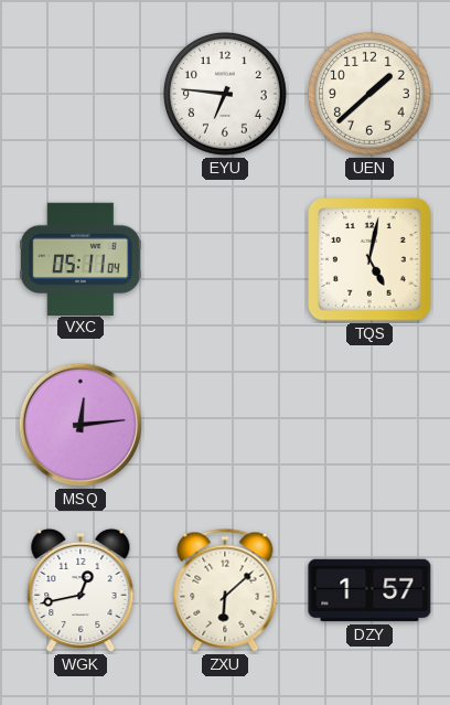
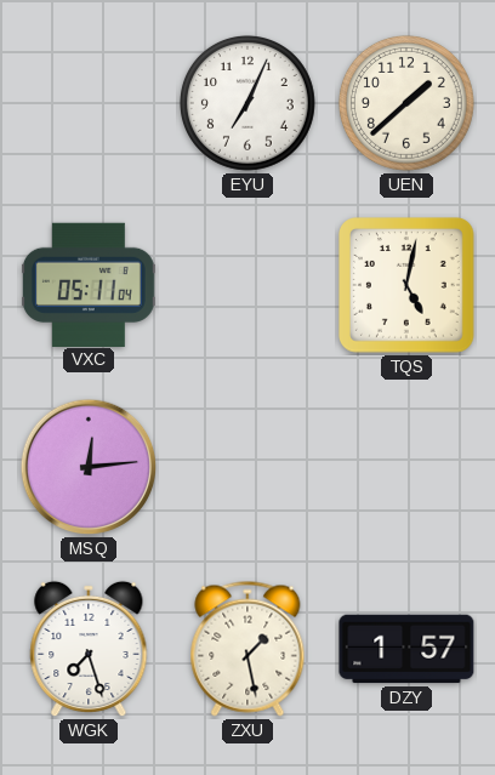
EYU: 6:46 -> 7:04
WGK: 12:43 -> 7:27
ZXU: 6:08 -> 1:28
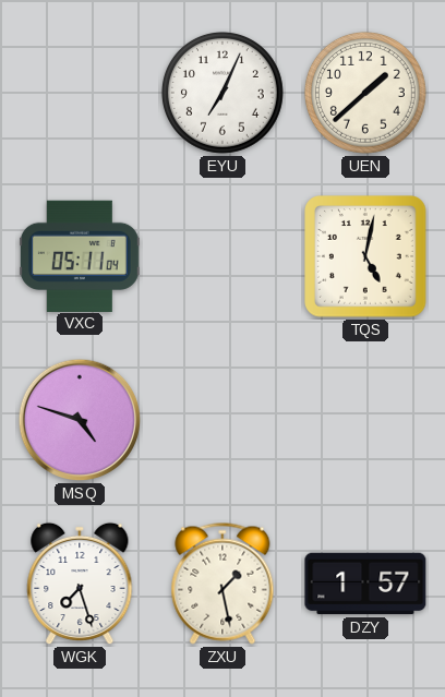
MSQ: 12:14 -> 4:48
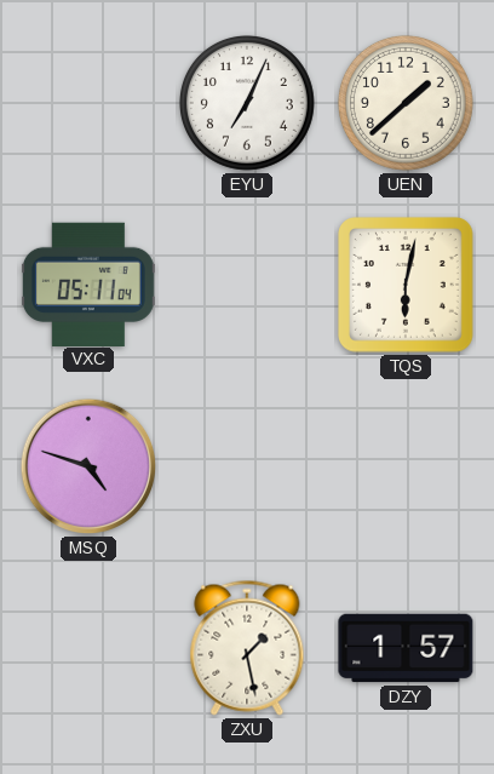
TQS: 5:02 -> 6:02
WGK: 7:27 -> none
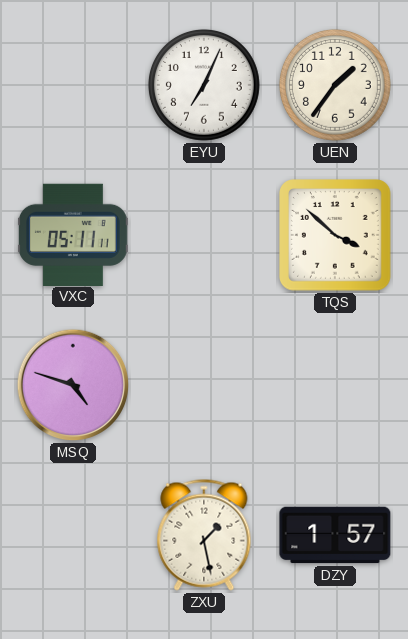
UEN: 1:38 -> 1:36
VXC: 05:11:04 -> 05:11:11
TQS: 6:02 -> 3:52
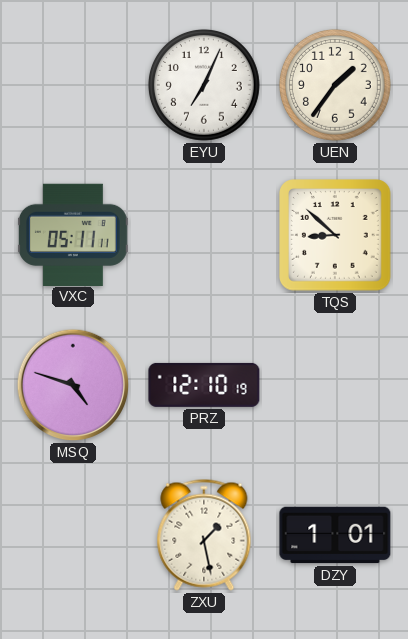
TQS: 3:52 -> 8:52
PRZ: none -> 12:10
DZY: 1:57 -> 1:01
